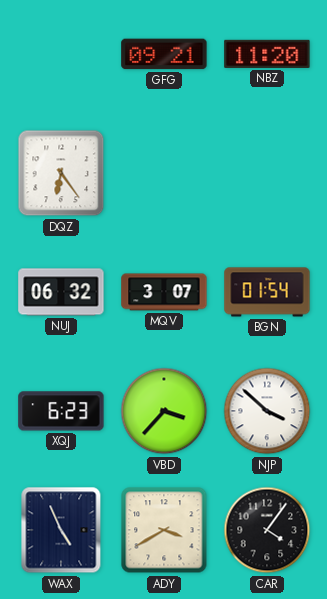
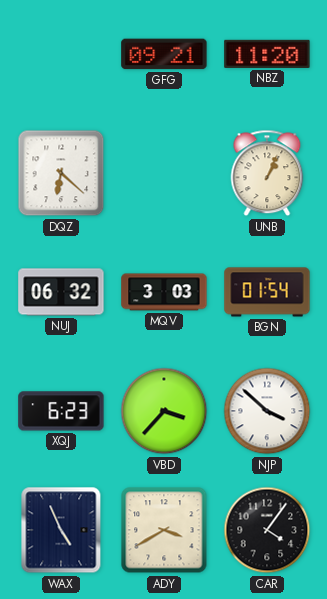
DQZ: 6:24 -> 6:22
UNB: none -> 1:04
MQV: 3:07 -> 3:03
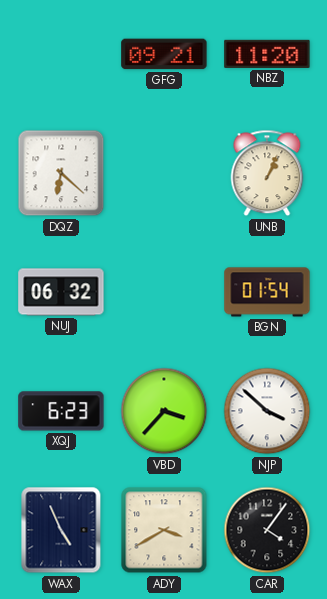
MQV: 3:03 -> none
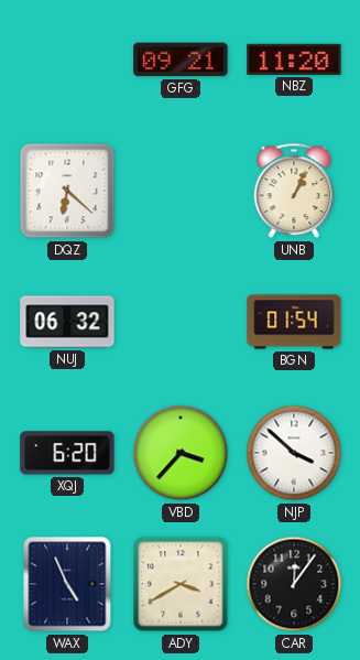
XQJ: 6:23 -> 6:20
CAR: 4:06 -> 12:06
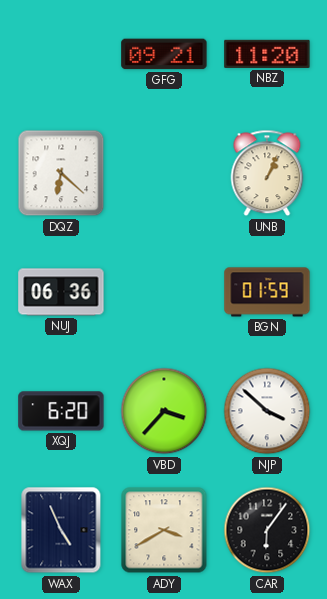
NUJ: 06:32 -> 06:36
BGN: 01:54 -> 01:59
CAR: 12:06 -> 6:06
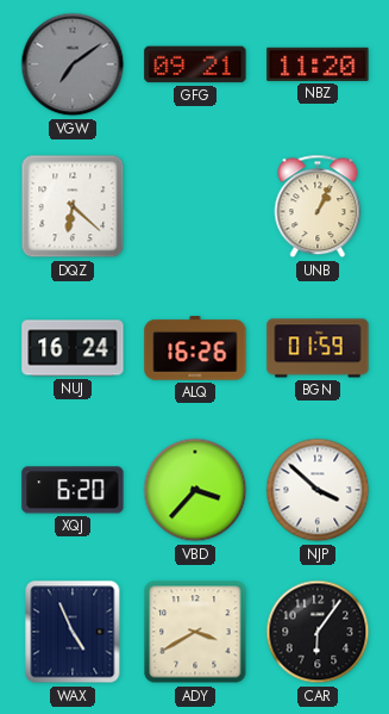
VGW: none -> 7:09
NUJ: 06:36 -> 16:24
ALQ: none -> 16:26
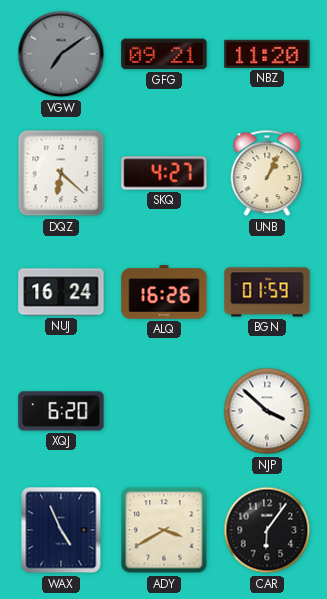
SKQ: none -> 4:27
VBD: 3:37 -> none
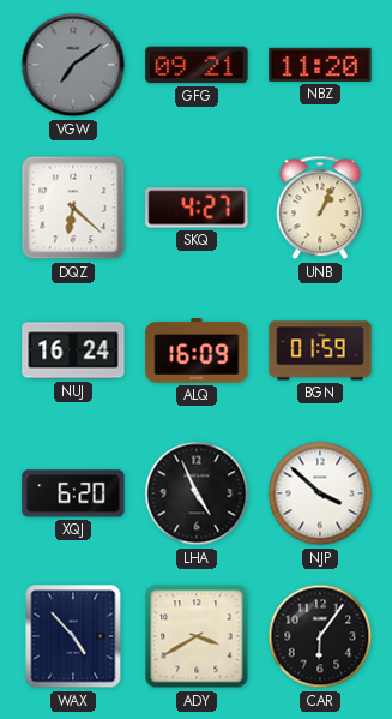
ALQ: 16:26 -> 16:09
LHA: none -> 4:56
WAX: 4:56 -> 4:53
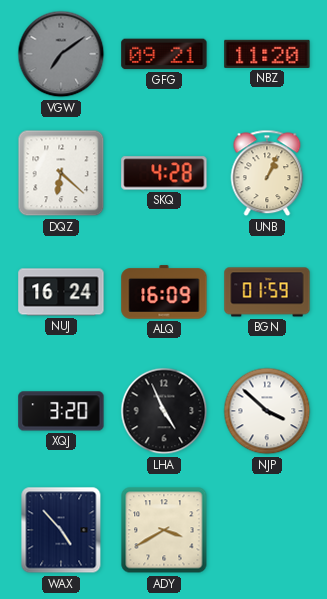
SKQ: 4:27 -> 4:28
XQJ: 6:20 -> 3:20
CAR: 6:06 -> none
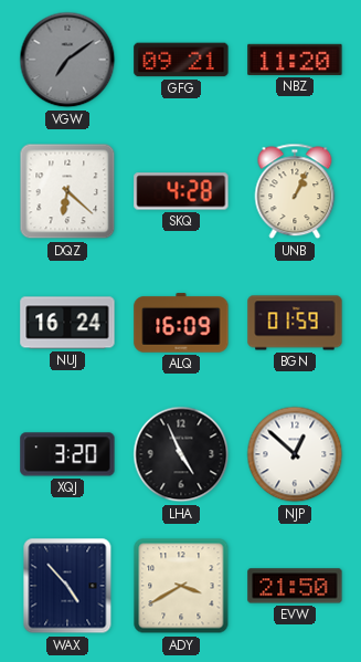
NJP: 3:52 -> 12:52
EVW: none -> 21:50
